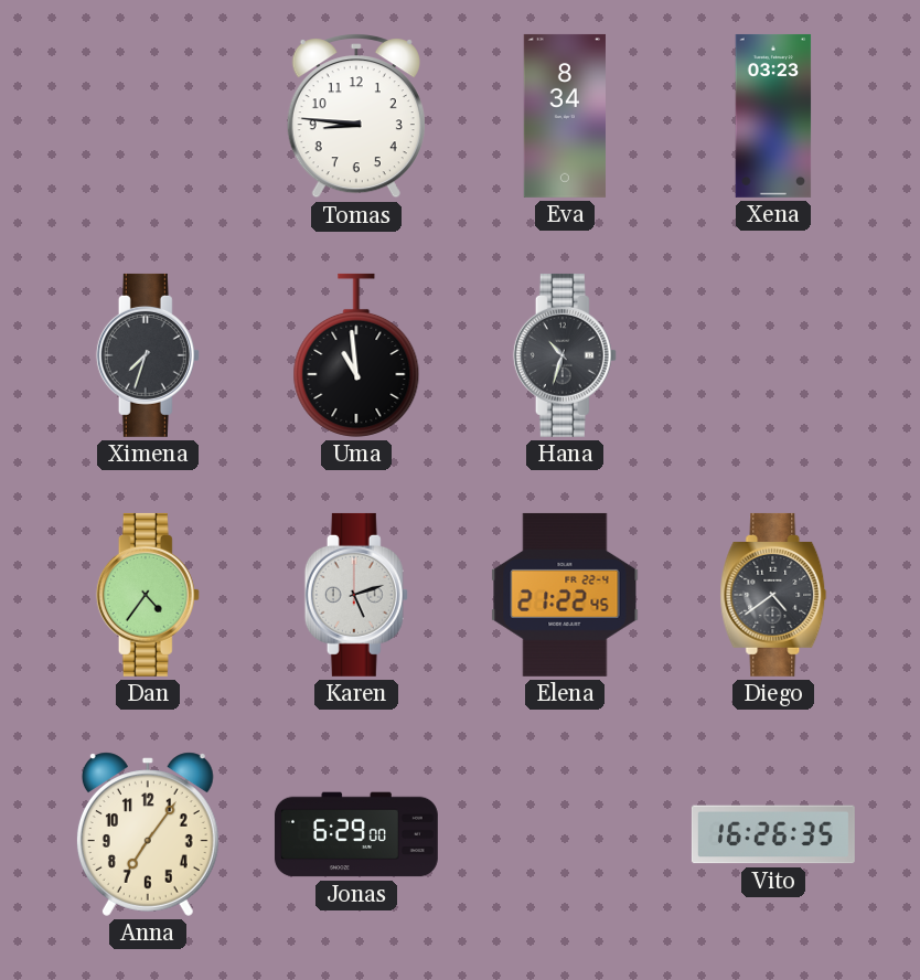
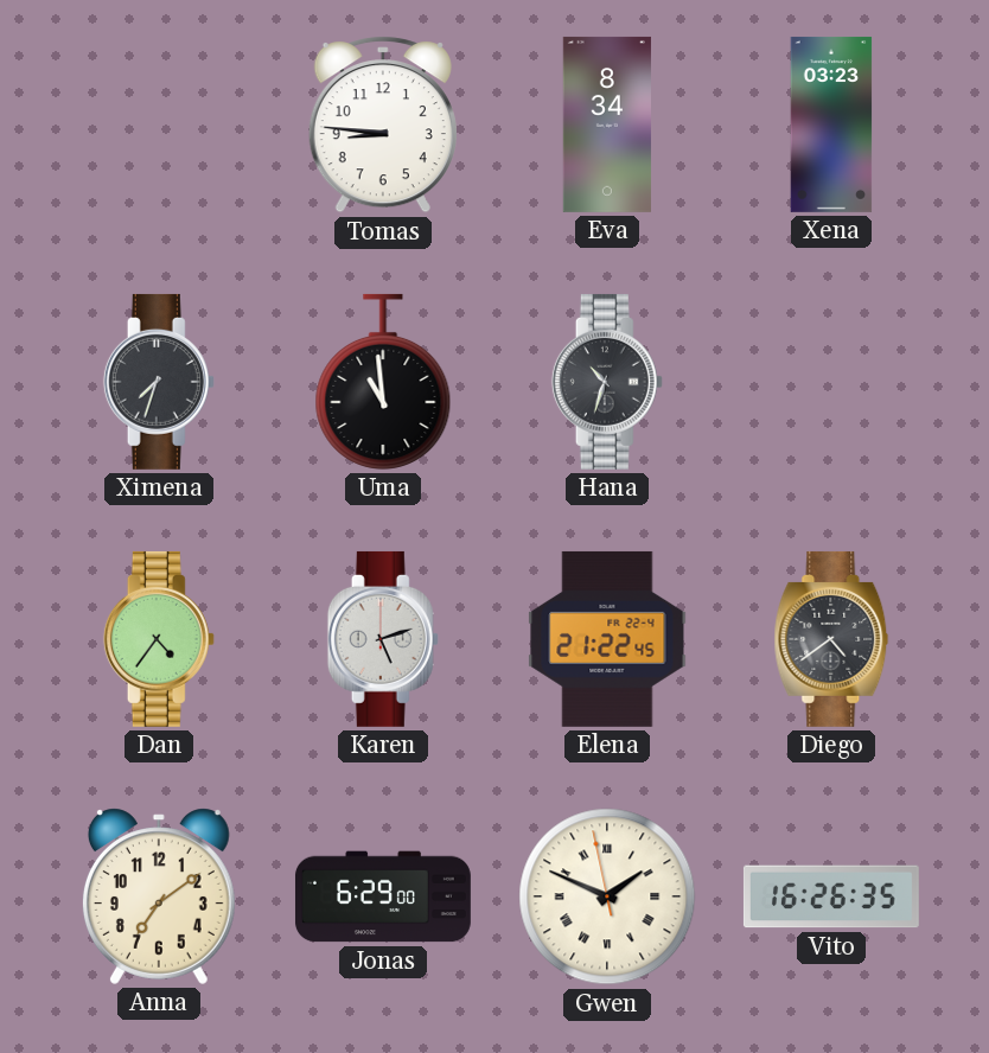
Anna: 7:06 -> 7:09
Gwen: none -> 1:48
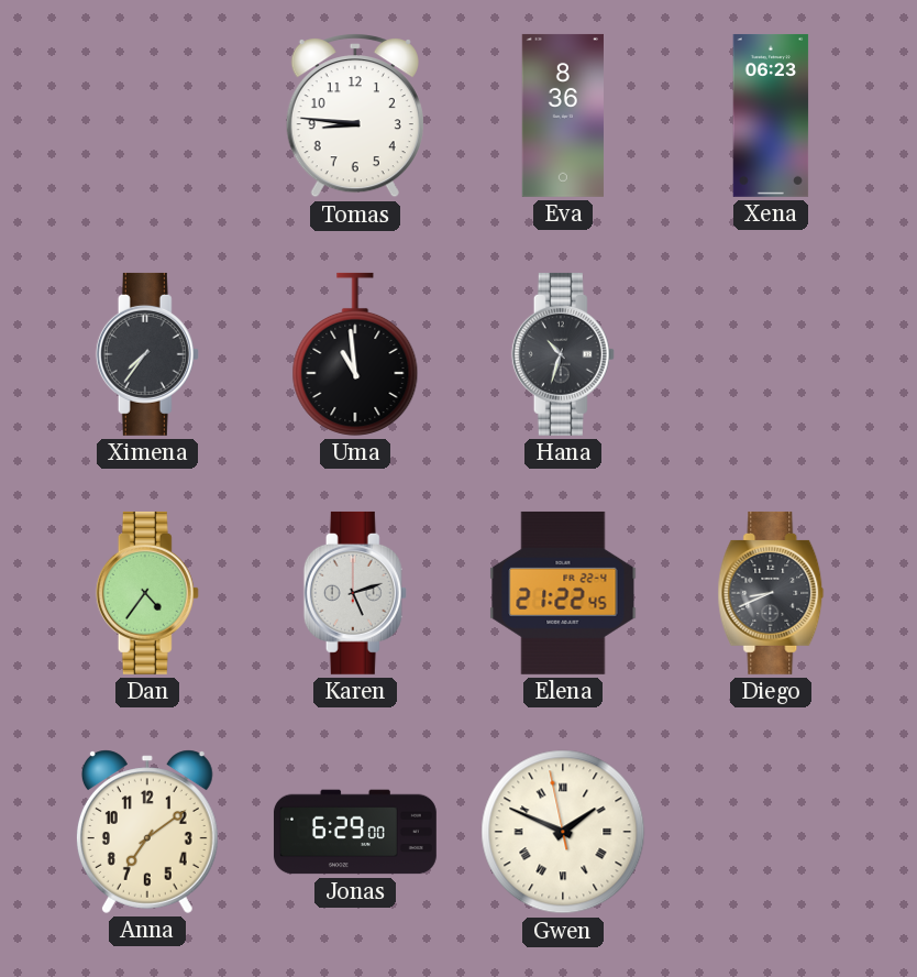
Eva: 8:34 -> 8:36
Xena: 03:23 -> 06:23
Ximena: 7:33 -> 7:36
Diego: 4:39 -> 8:41
Vito: 16:26 -> none
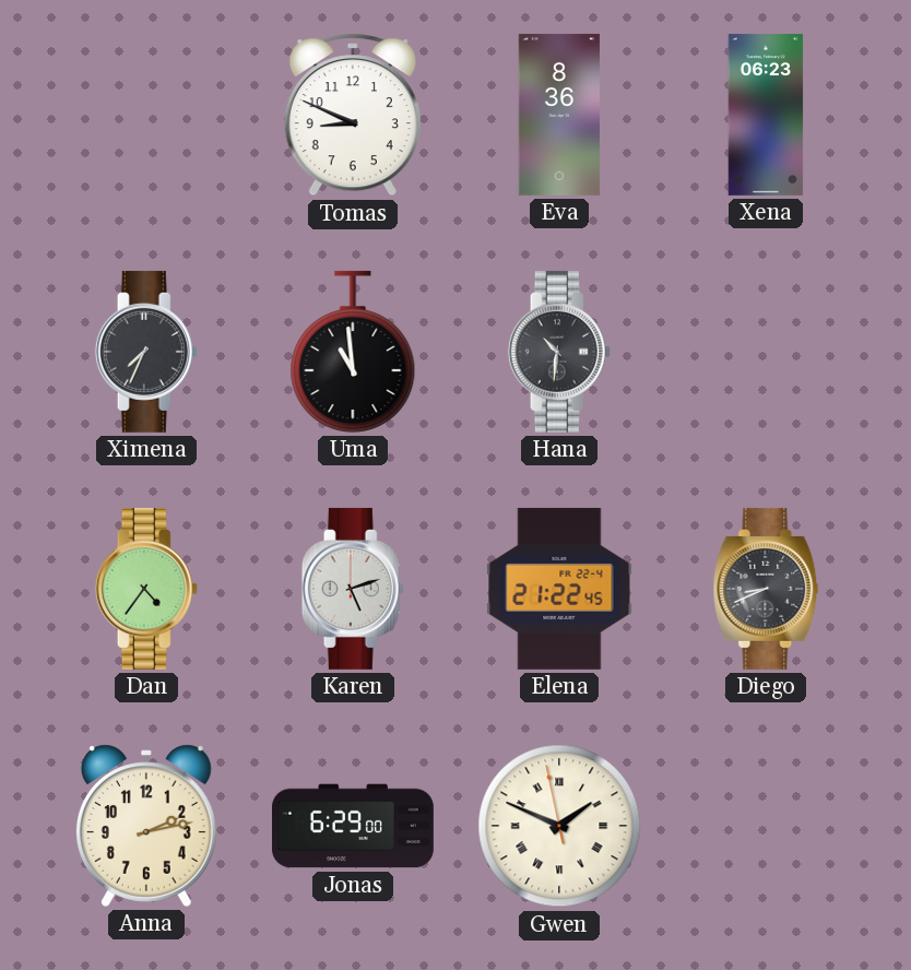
Tomas: 8:46 -> 8:49
Ximena: 7:36 -> 7:34
Hana: 10:33 -> 10:31
Anna: 7:09 -> 2:13
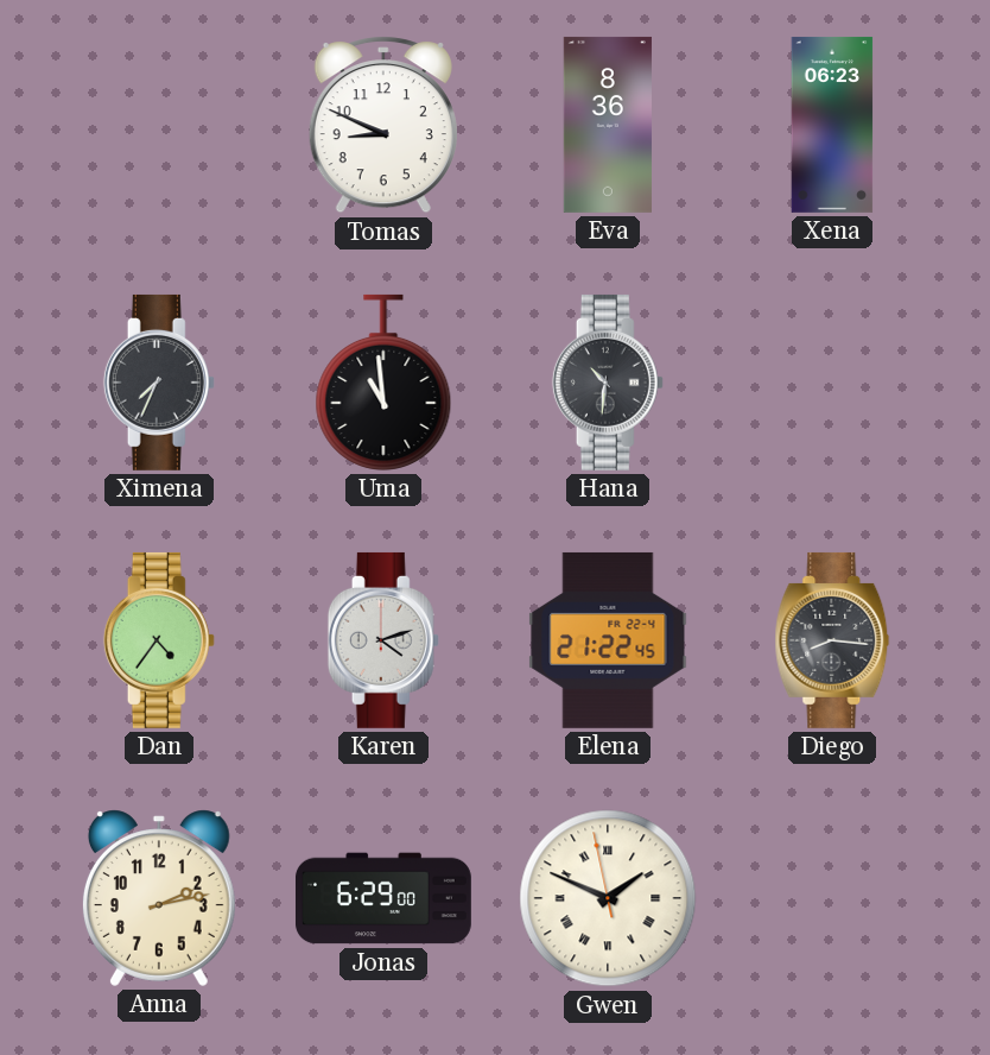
Karen: 5:12 -> 4:12
Diego: 8:41 -> 8:16
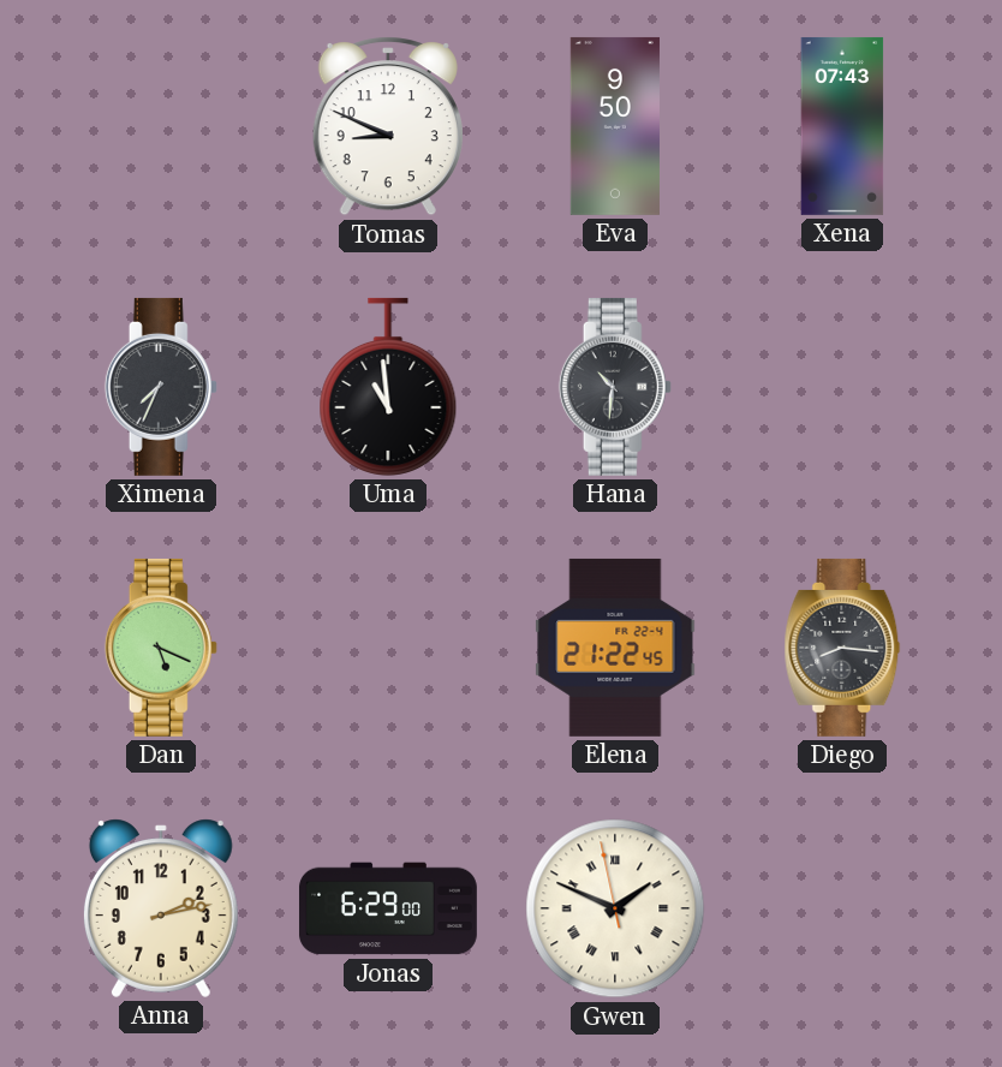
Eva: 8:36 -> 9:50
Xena: 06:23 -> 07:43
Dan: 4:36 -> 5:19
Karen: 4:12 -> none
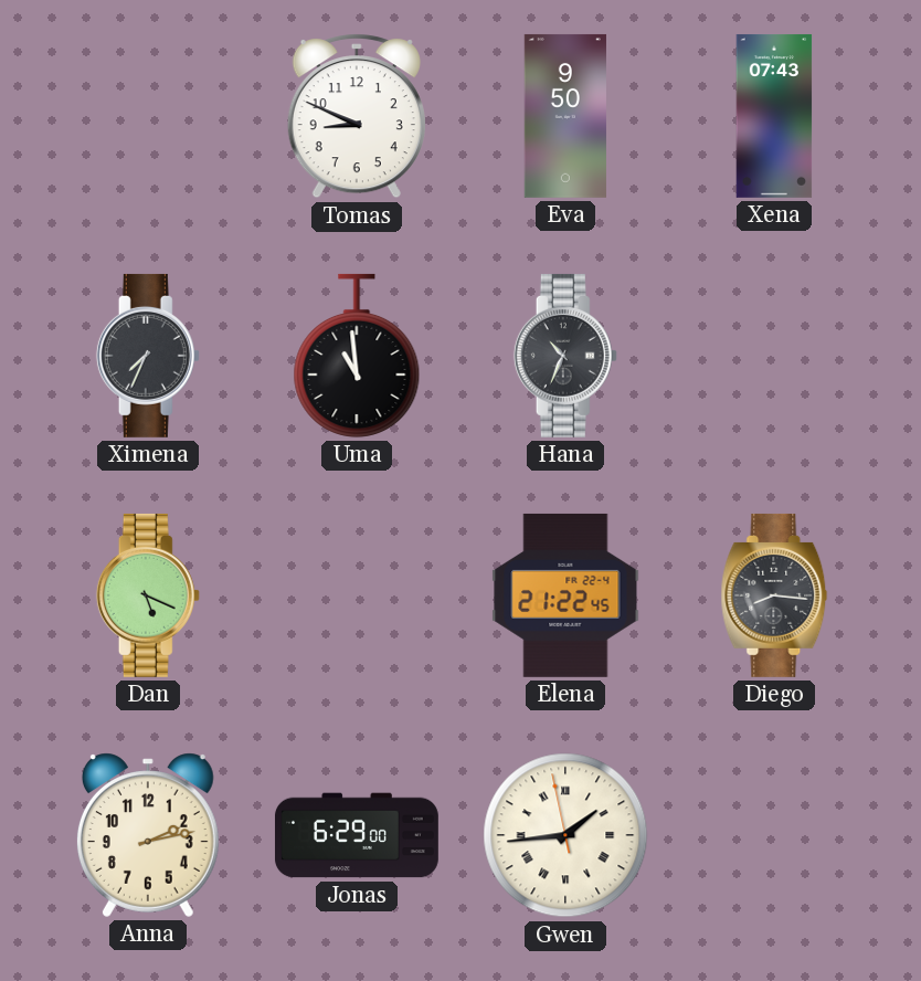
Hana: 10:31 -> 10:34
Gwen: 1:48 -> 1:43
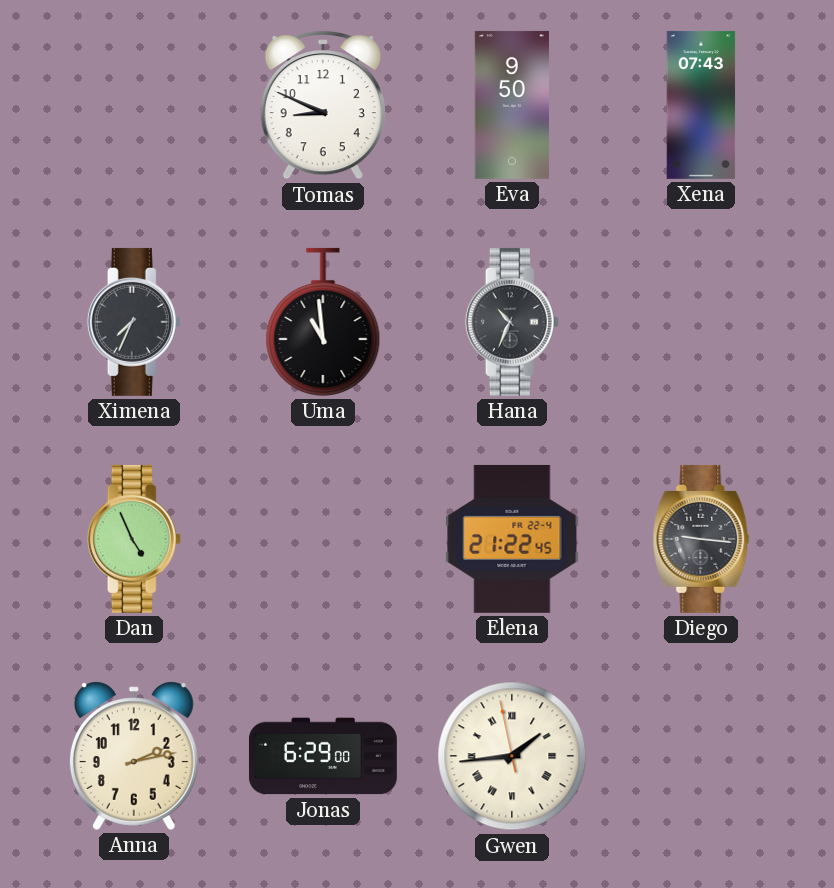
Dan: 5:19 -> 4:56
Diego: 8:16 -> 9:16
